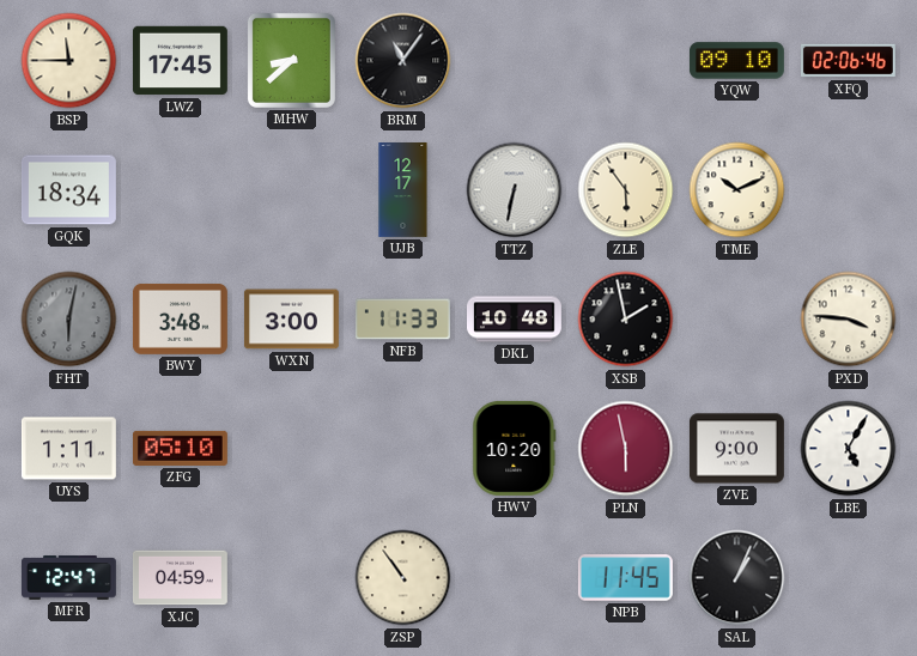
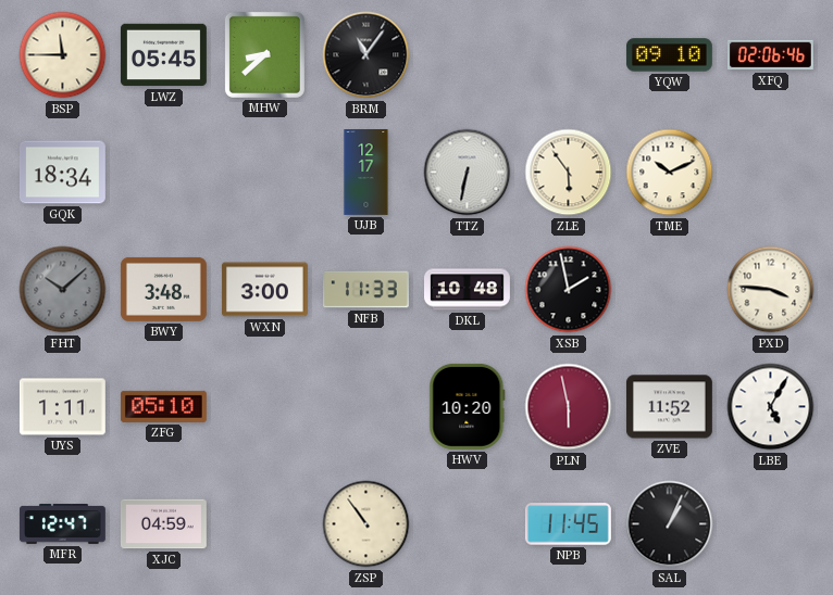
LWZ: 17:45 -> 05:45
FHT: 6:02 -> 10:08
ZVE: 9:00 -> 11:52
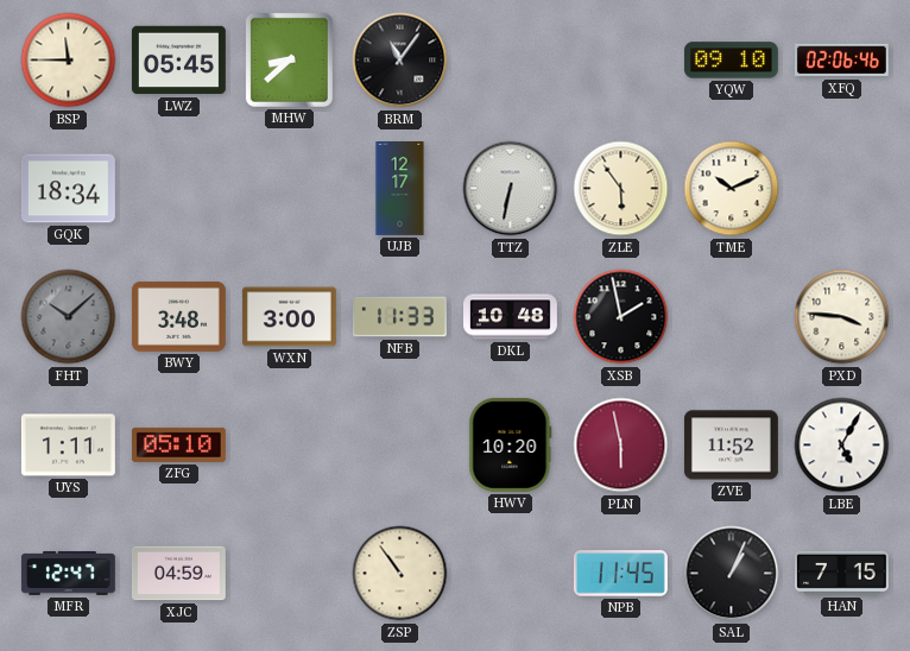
HAN: none -> 7:15
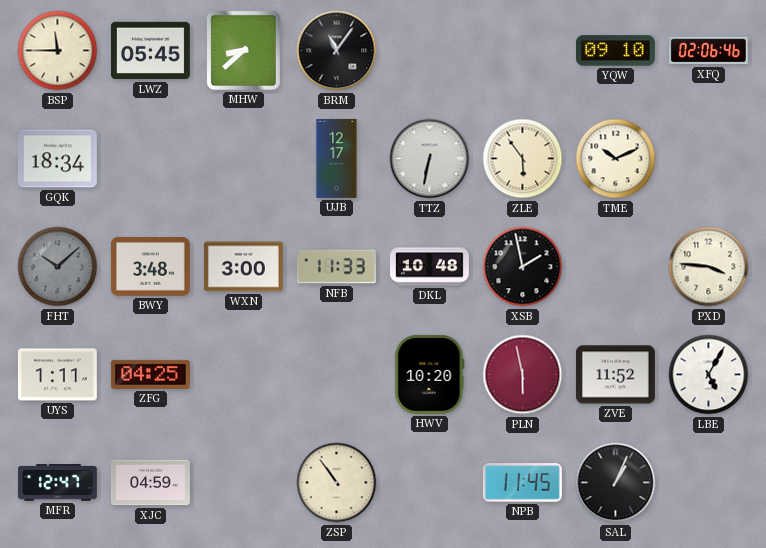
ZFG: 05:10 -> 04:25
HAN: 7:15 -> none
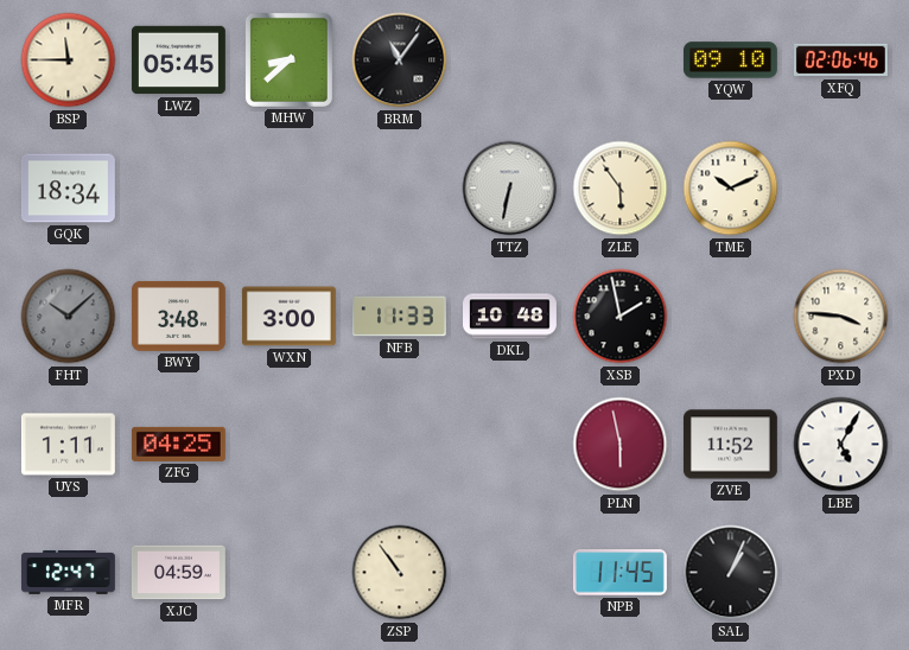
UJB: 12:17 -> none
HWV: 10:20 -> none
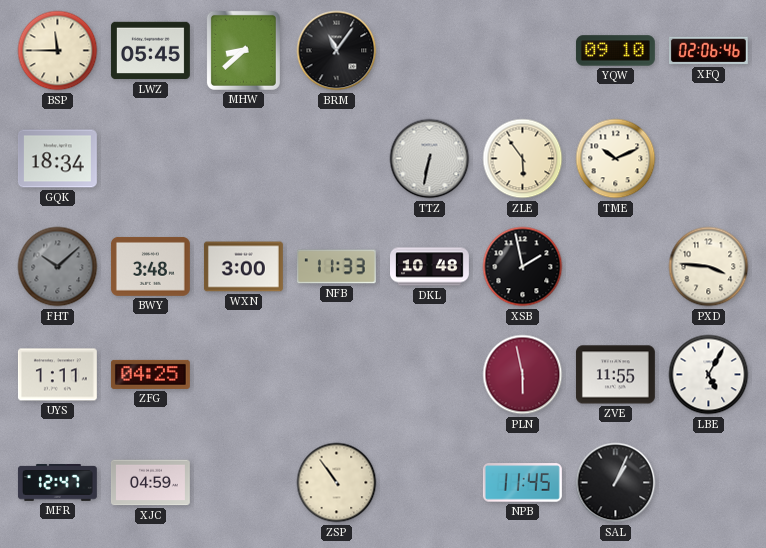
ZVE: 11:52 -> 11:55
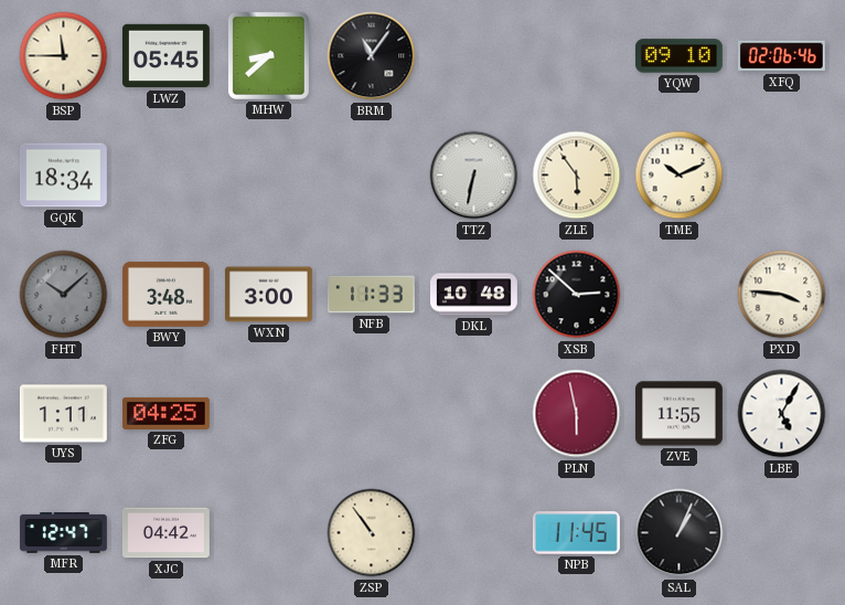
XSB: 1:58 -> 2:52
XJC: 04:59 -> 04:42
